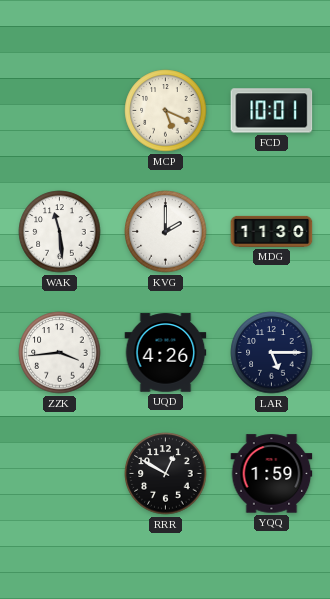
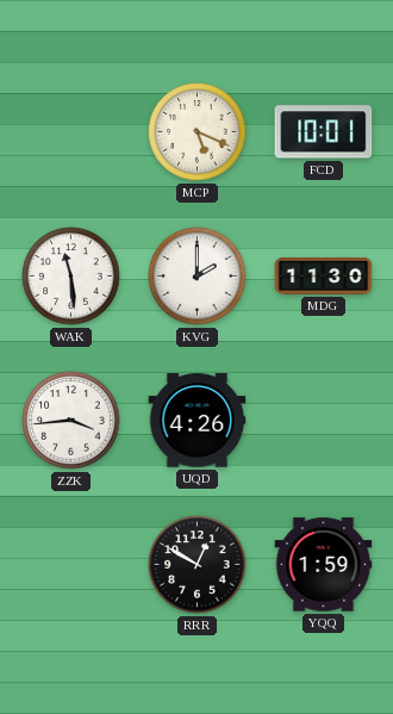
LAR: 5:15 -> none
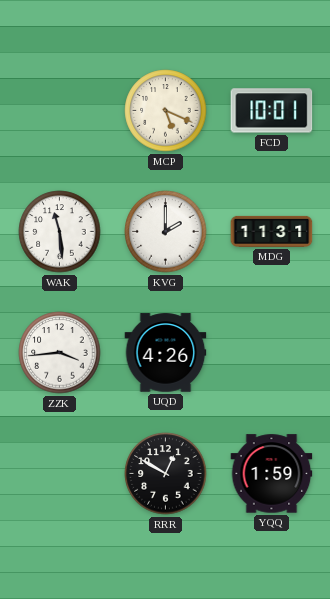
MDG: 11:30 -> 11:31
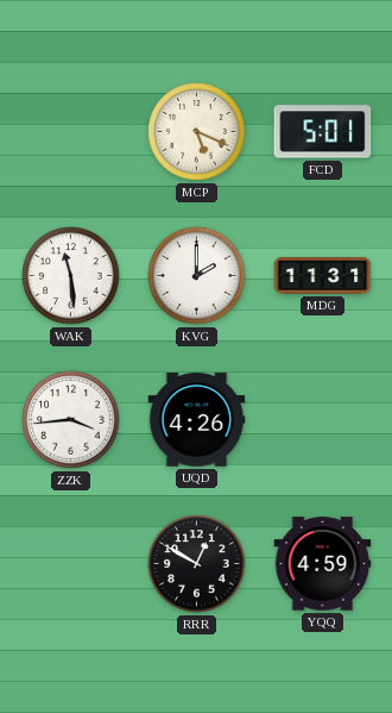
FCD: 10:01 -> 5:01
YQQ: 1:59 -> 4:59
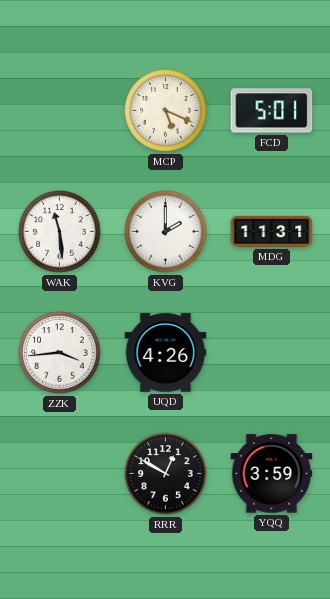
YQQ: 4:59 -> 3:59
